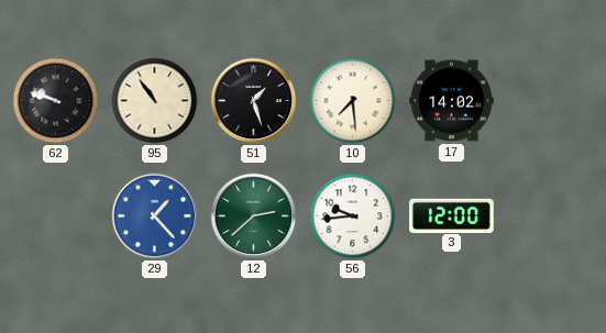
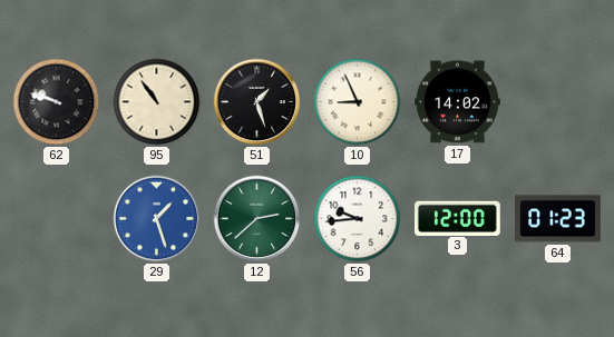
10: 7:29 -> 8:56
29: 1:23 -> 1:27
64: none -> 01:23
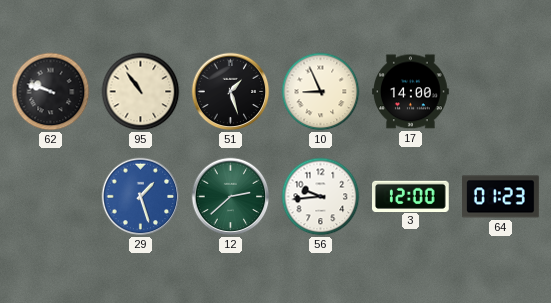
17: 14:02 -> 14:00
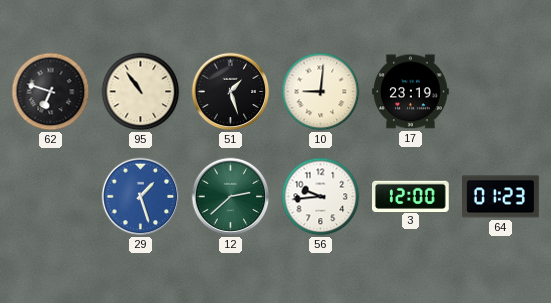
62: 9:48 -> 6:48
10: 8:56 -> 9:01
17: 14:00 -> 23:19
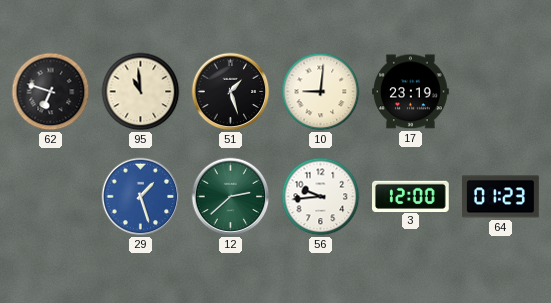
95: 10:54 -> 10:59
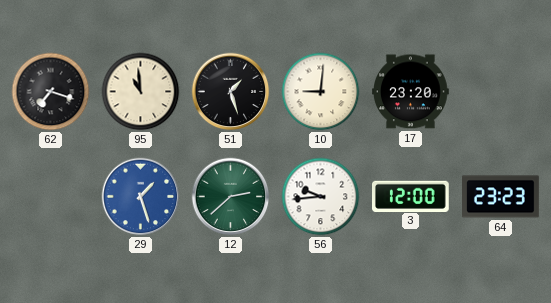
62: 6:48 -> 7:18
17: 23:19 -> 23:20
64: 01:23 -> 23:23
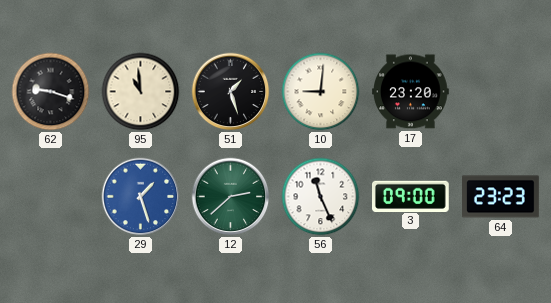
62: 7:18 -> 9:18
56: 9:44 -> 11:26
3: 12:00 -> 09:00
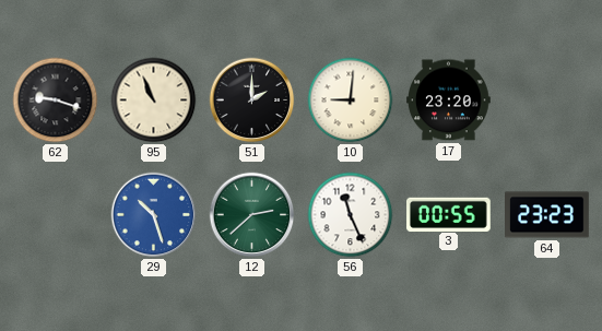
95: 10:59 -> 10:56
51: 1:27 -> 2:00
29: 1:27 -> 10:27
3: 09:00 -> 00:55
